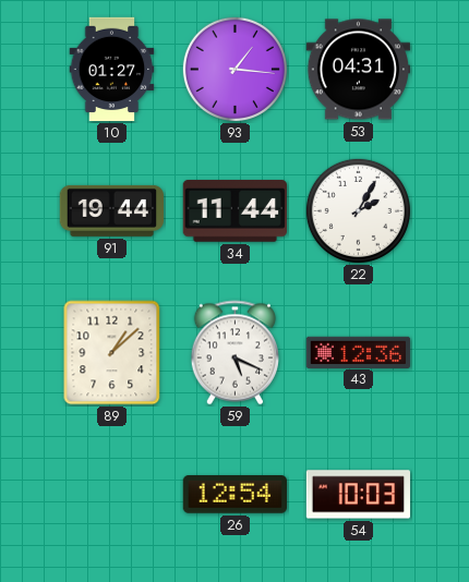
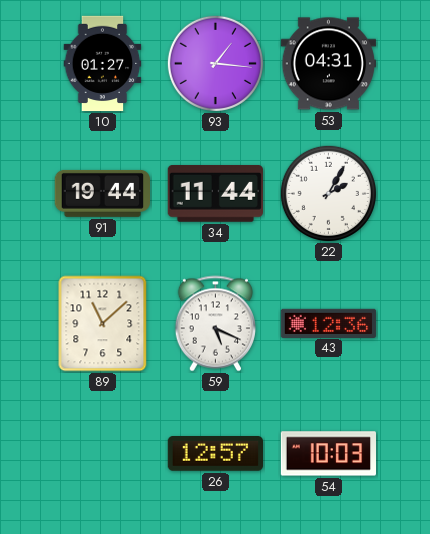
89: 1:08 -> 11:08
26: 12:54 -> 12:57
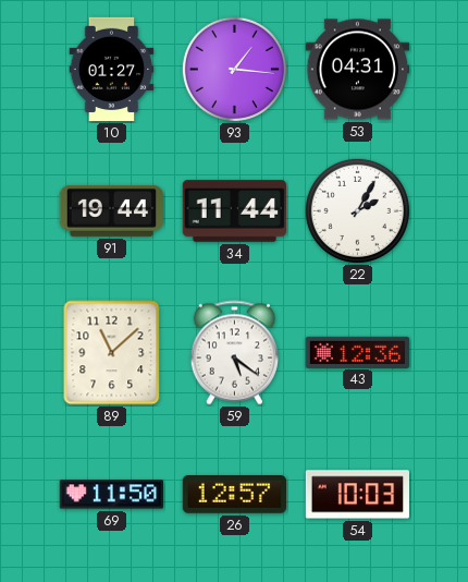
59: 5:19 -> 5:21
69: none -> 11:50
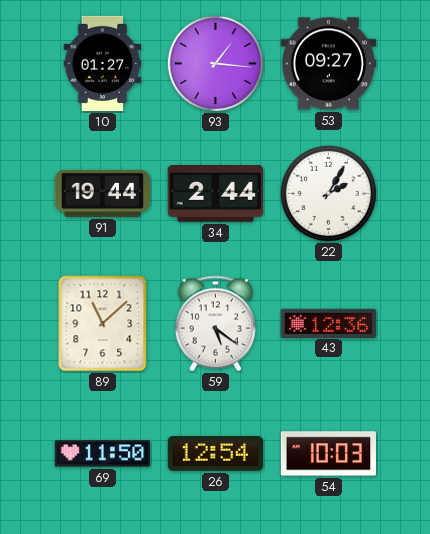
53: 04:31 -> 09:27
34: 11:44 -> 2:44
26: 12:57 -> 12:54
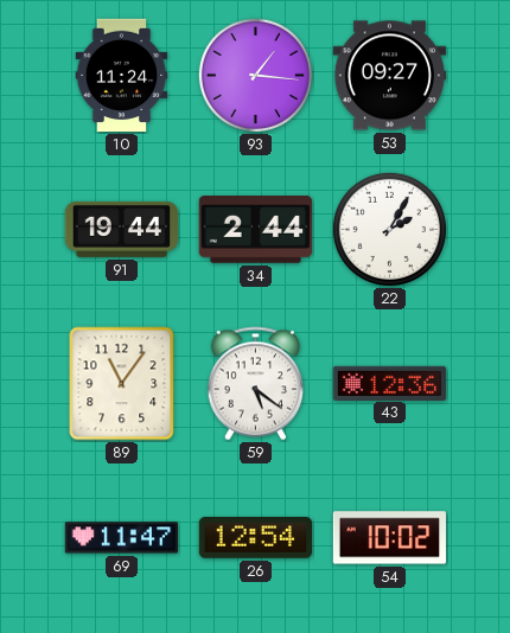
10: 01:27 -> 11:24
89: 11:08 -> 11:06
69: 11:50 -> 11:47
54: 10:03 -> 10:02
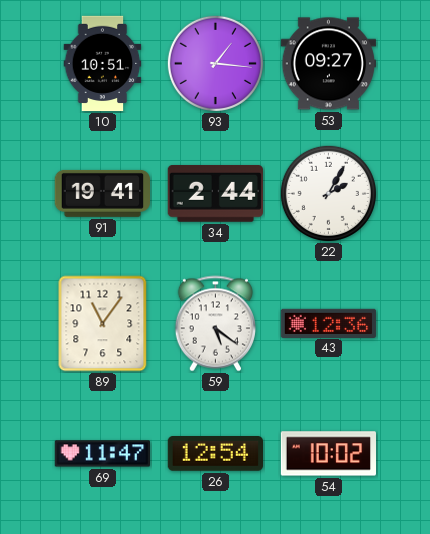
10: 11:24 -> 10:51
91: 19:44 -> 19:41
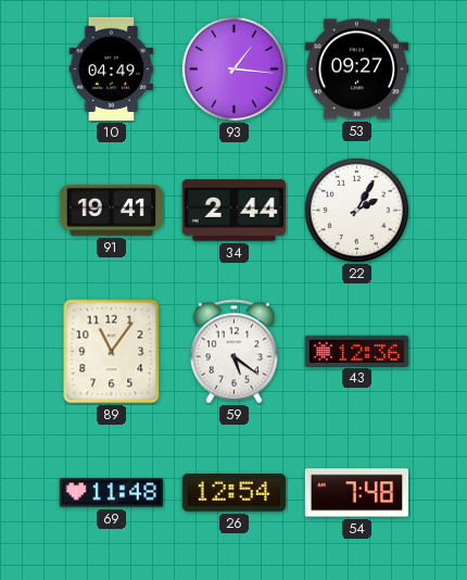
10: 10:51 -> 04:49
69: 11:47 -> 11:48
54: 10:02 -> 7:48
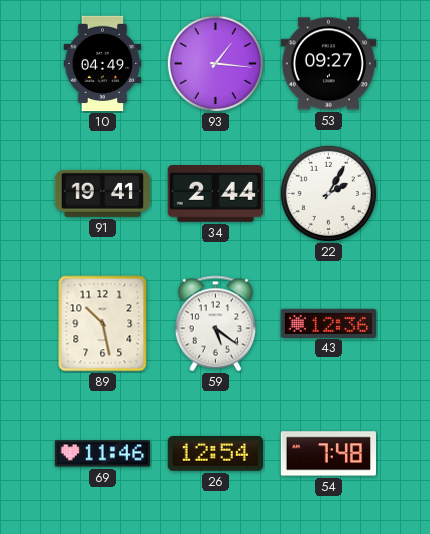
89: 11:06 -> 10:28
69: 11:48 -> 11:46
